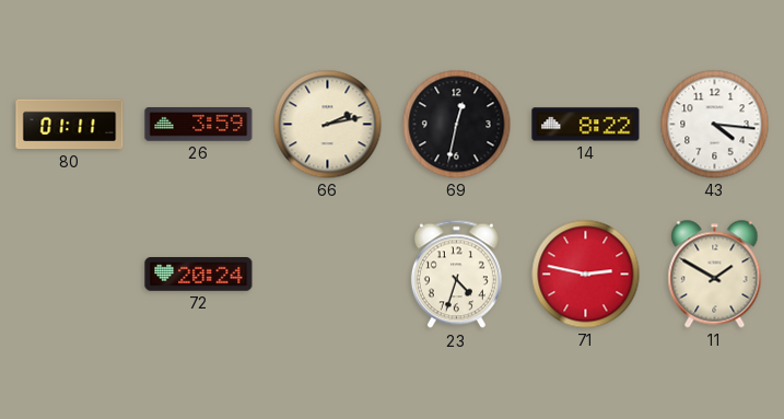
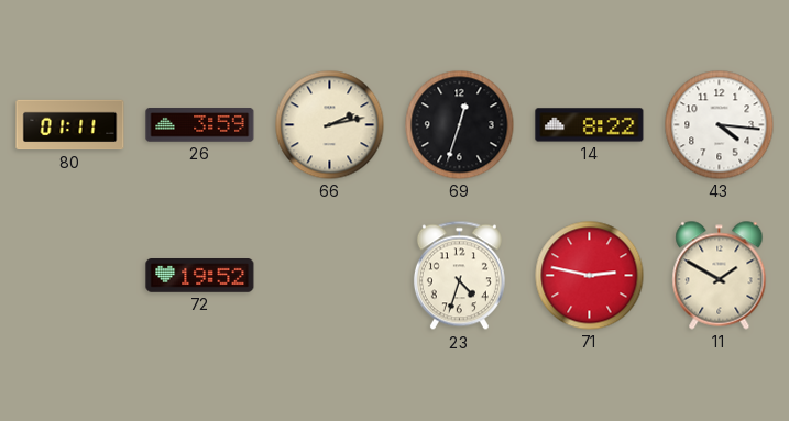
69: 12:32 -> 12:33
72: 20:24 -> 19:52
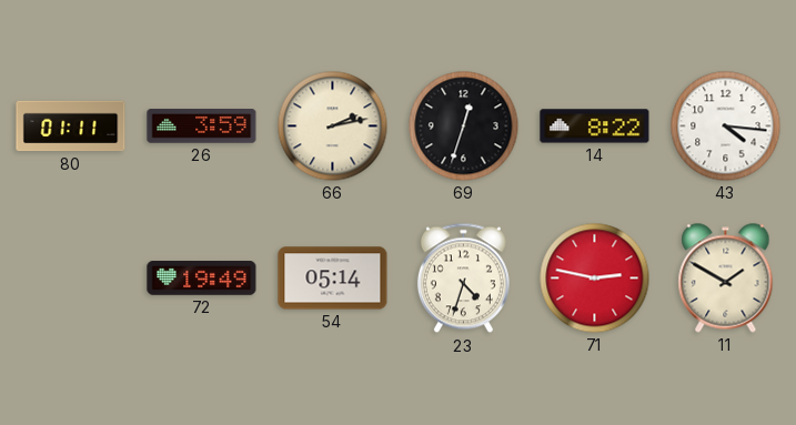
72: 19:52 -> 19:49
54: none -> 05:14
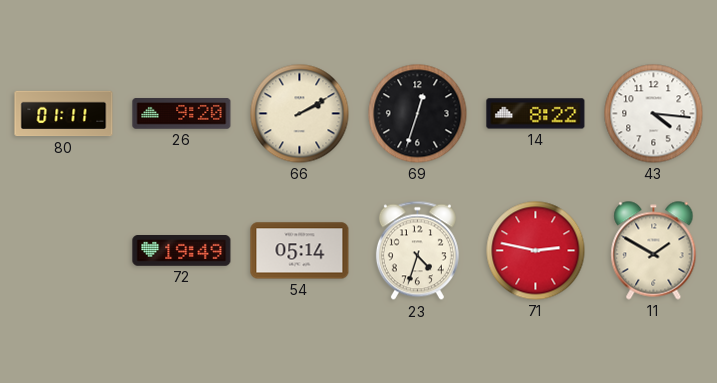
26: 3:59 -> 9:20
66: 2:13 -> 2:10
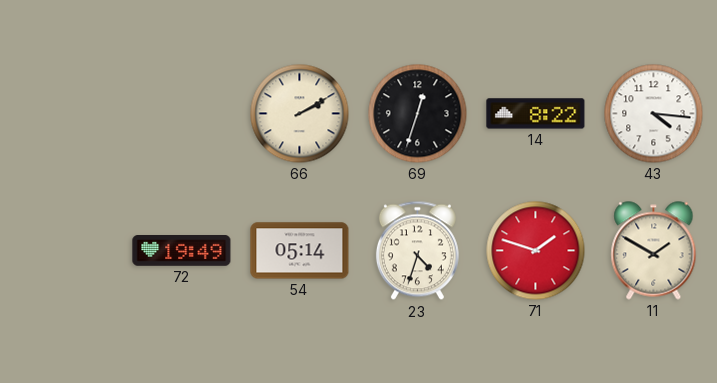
80: 01:11 -> none
26: 9:20 -> none
71: 2:47 -> 1:48
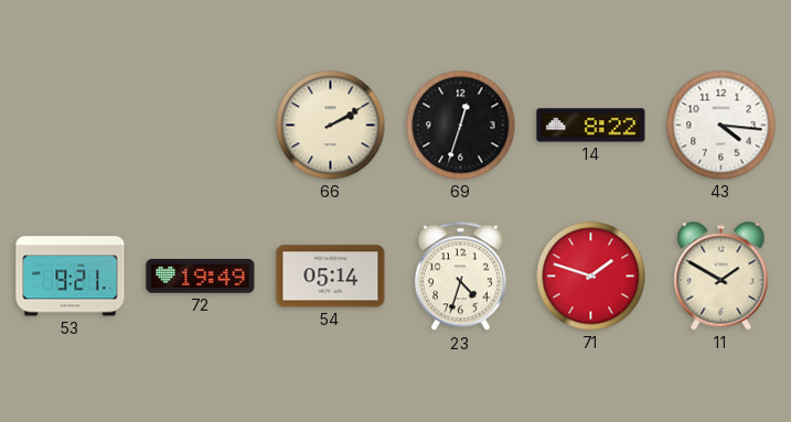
53: none -> 9:21
